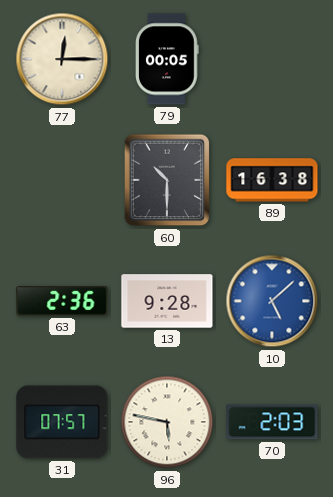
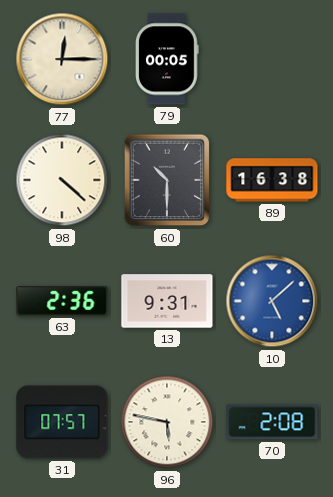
98: none -> 4:22
13: 9:28 -> 9:31
70: 2:03 -> 2:08
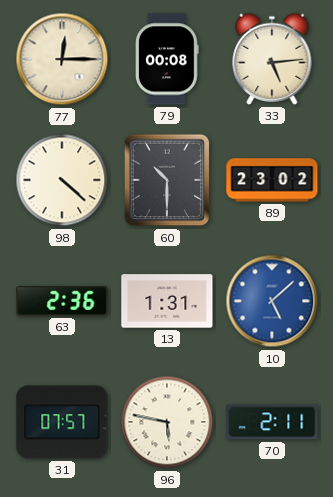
79: 00:05 -> 00:08
33: none -> 5:14
89: 16:38 -> 23:02
13: 9:31 -> 1:31
70: 2:08 -> 2:11
